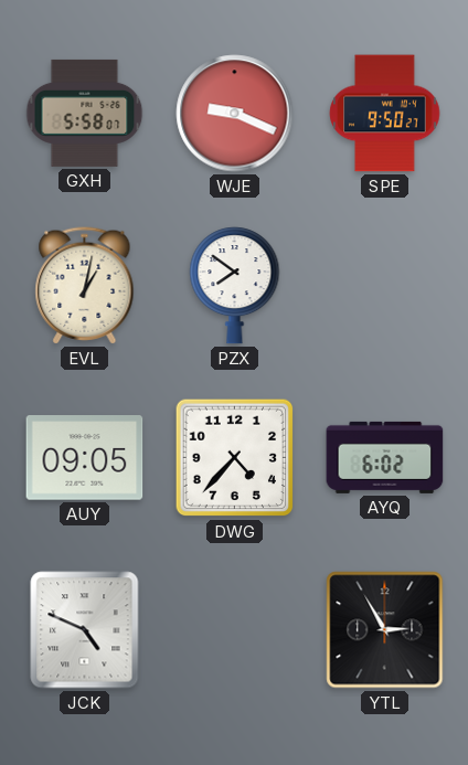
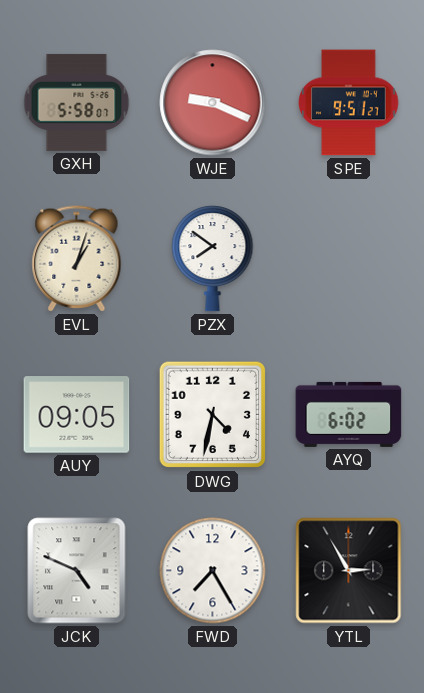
SPE: 9:50 -> 9:51
EVL: 1:02 -> 1:03
DWG: 4:37 -> 4:32
FWD: none -> 7:25
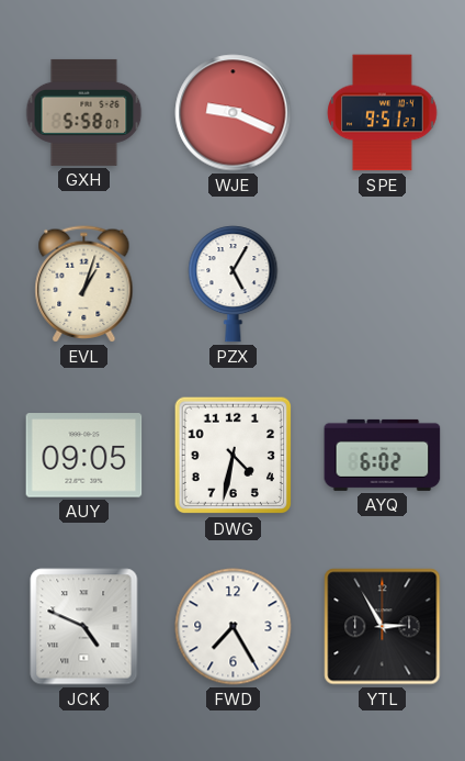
PZX: 7:51 -> 5:05
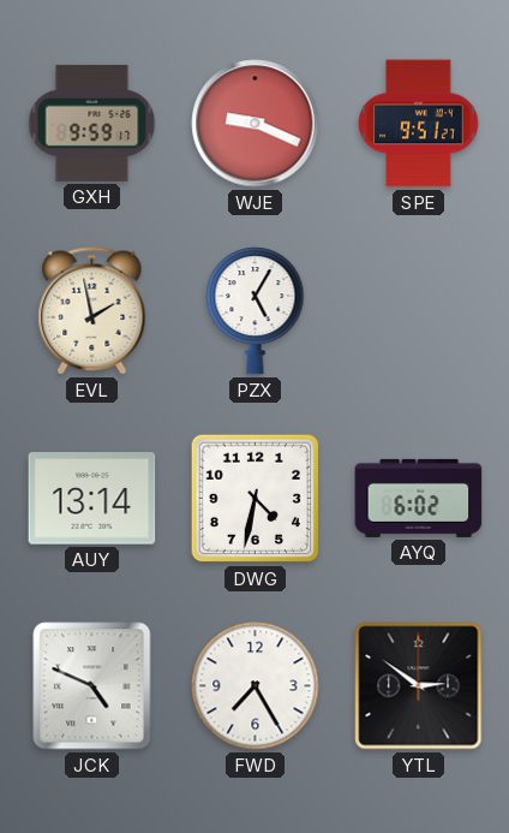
GXH: 5:58 -> 9:59
EVL: 1:03 -> 1:58
AUY: 09:05 -> 13:14
YTL: 2:55 -> 2:51
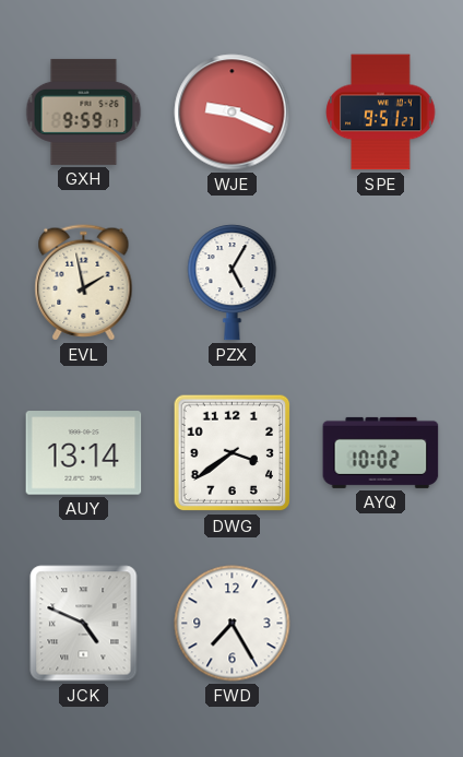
DWG: 4:32 -> 3:39
AYQ: 6:02 -> 10:02
YTL: 2:51 -> none
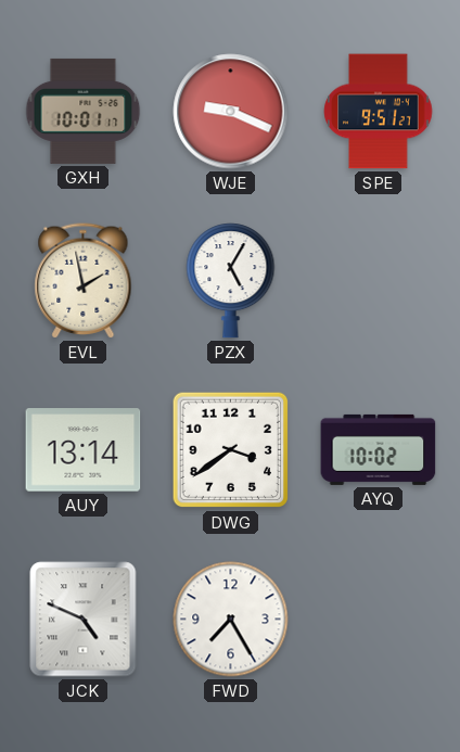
GXH: 9:59 -> 10:01
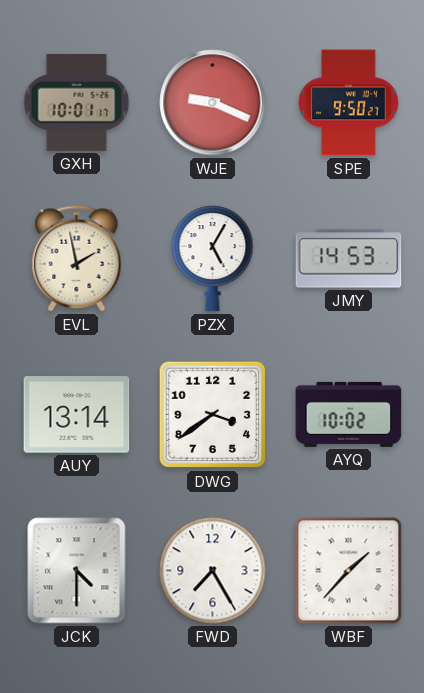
SPE: 9:51 -> 9:50
JMY: none -> 14:53
JCK: 4:49 -> 4:30
WBF: none -> 1:37
